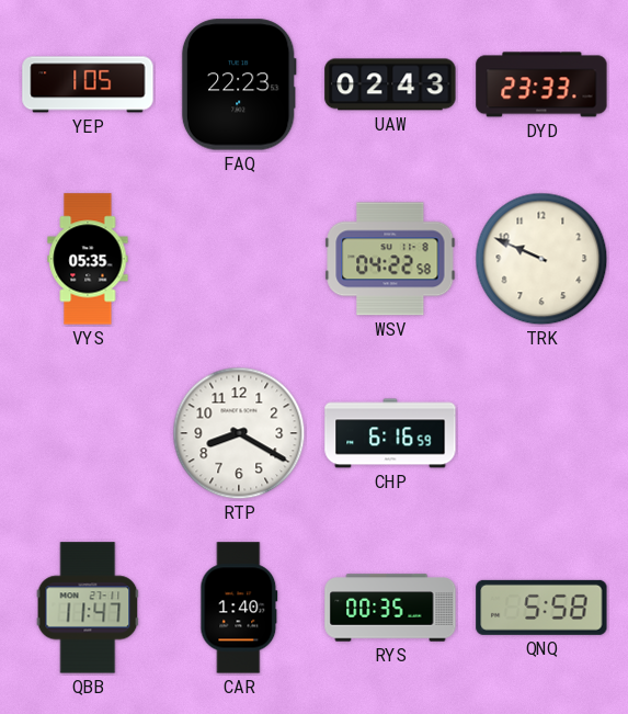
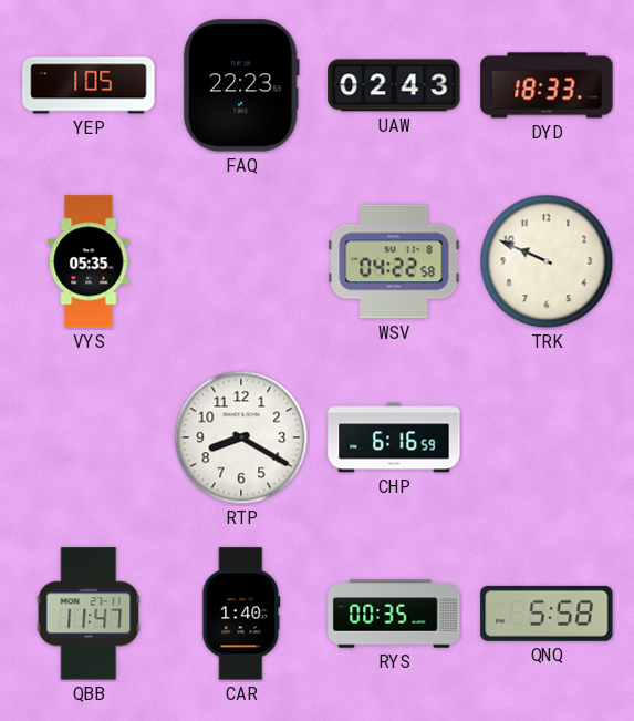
DYD: 23:33 -> 18:33
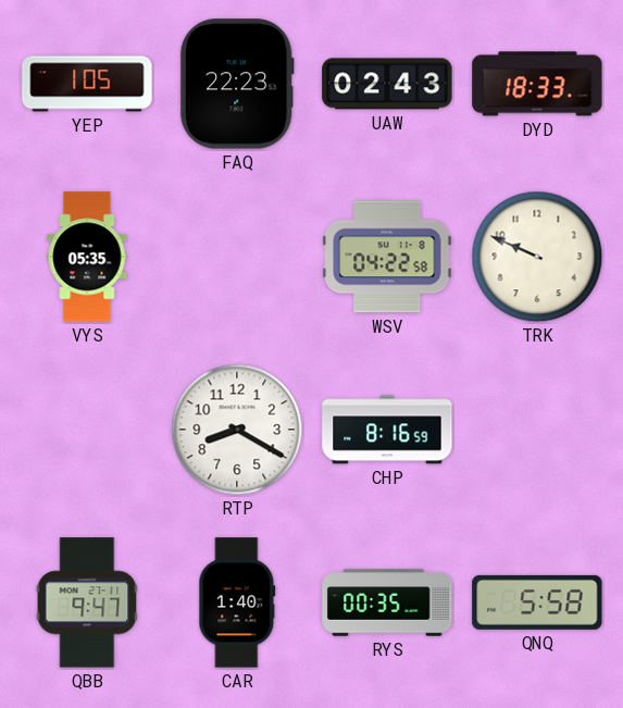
CHP: 6:16 -> 8:16
QBB: 11:47 -> 9:47
